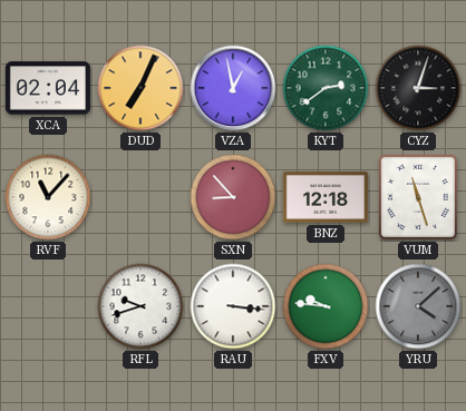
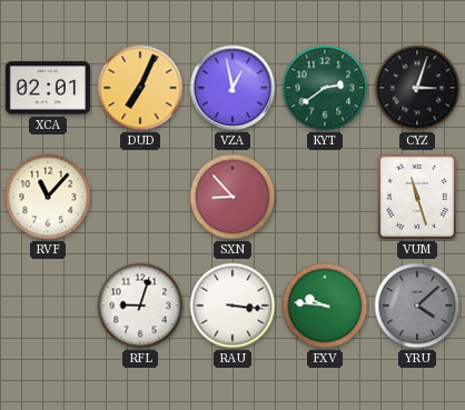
XCA: 02:04 -> 02:01
BNZ: 12:18 -> none
RFL: 9:42 -> 9:03
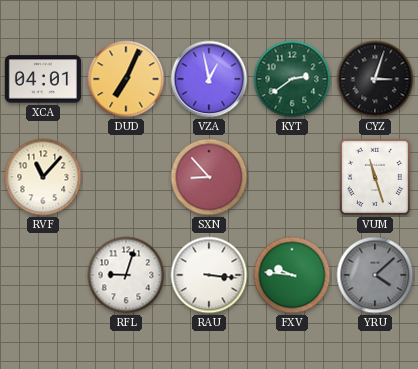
XCA: 02:01 -> 04:01
